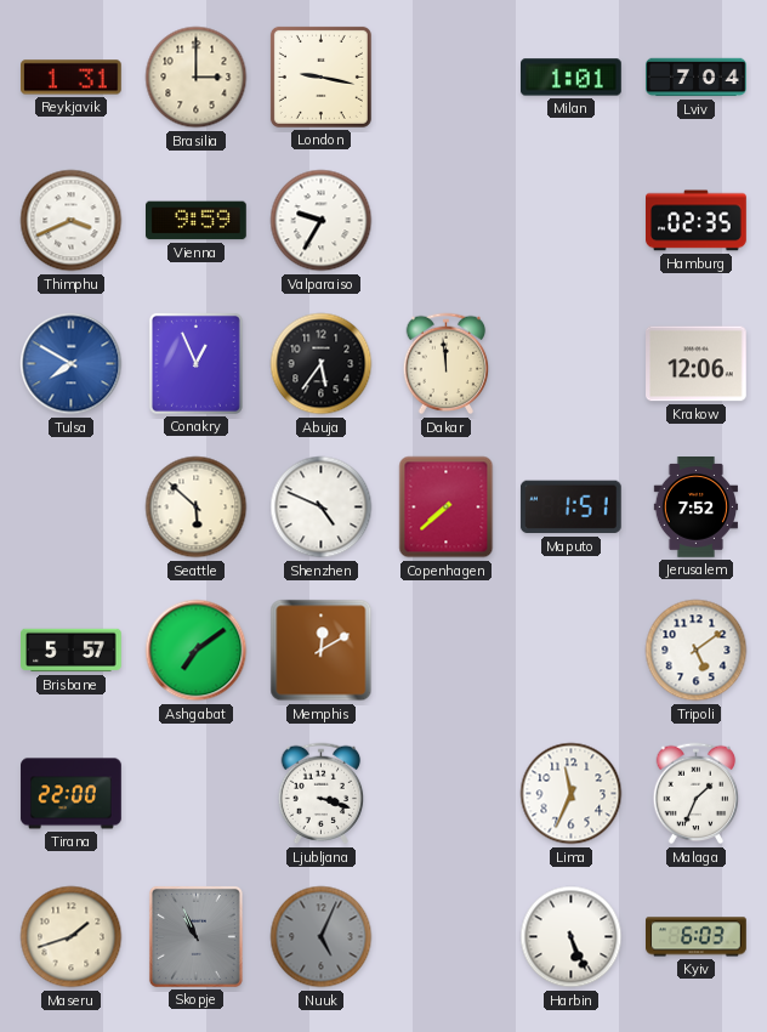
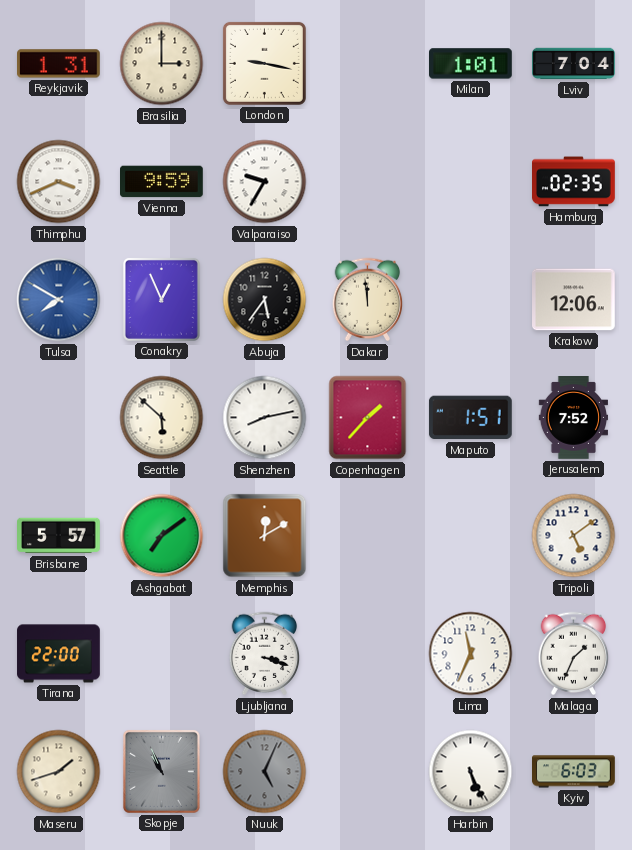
Shenzhen: 4:49 -> 8:13
Copenhagen: 7:38 -> 1:37
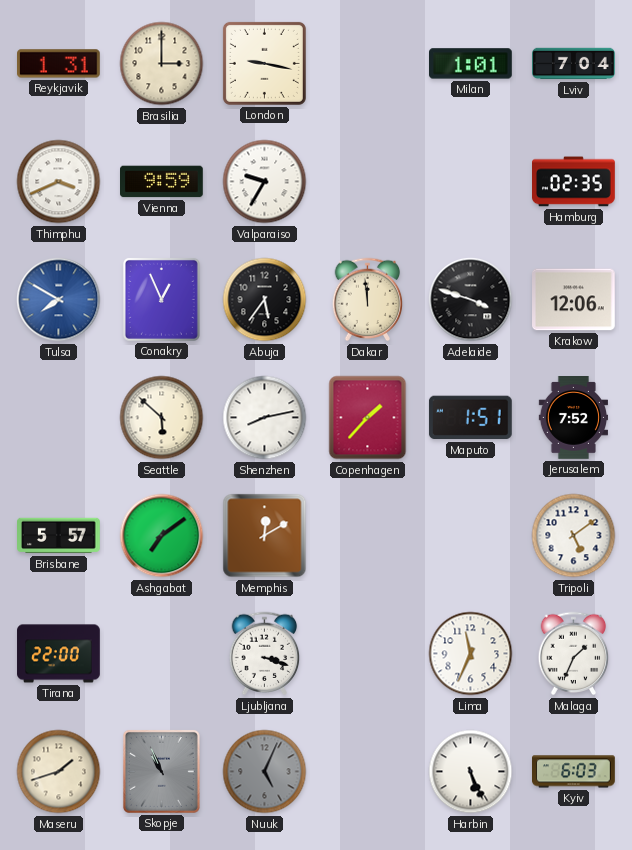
Adelaide: none -> 3:48
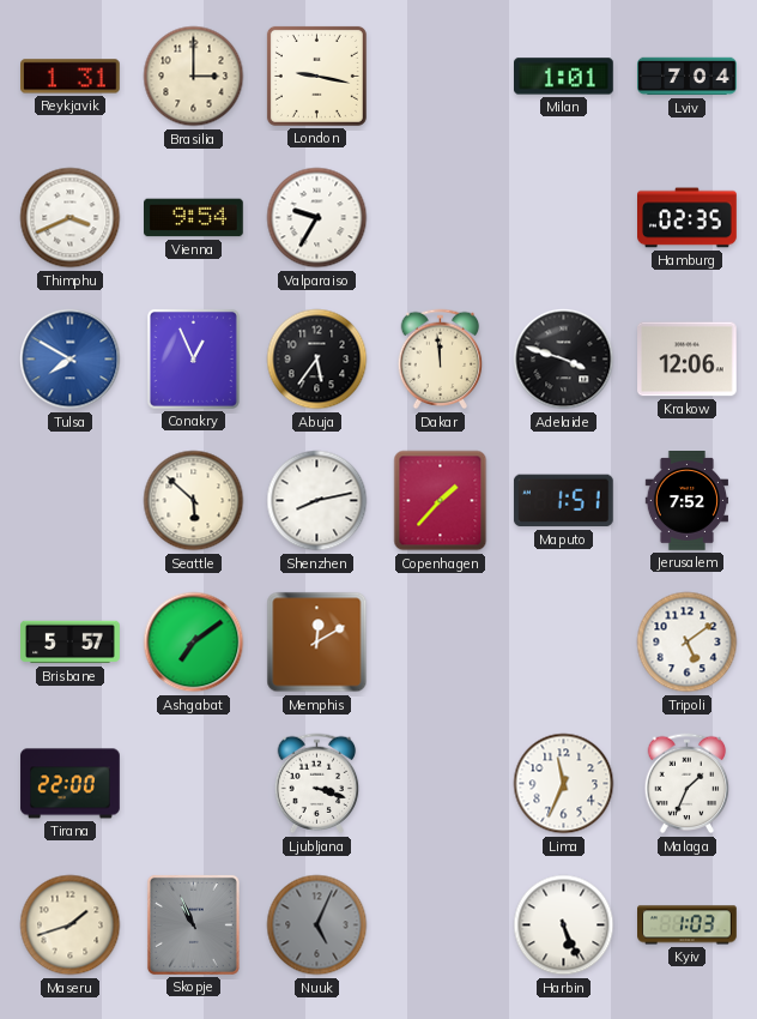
Vienna: 9:59 -> 9:54
Kyiv: 6:03 -> 1:03
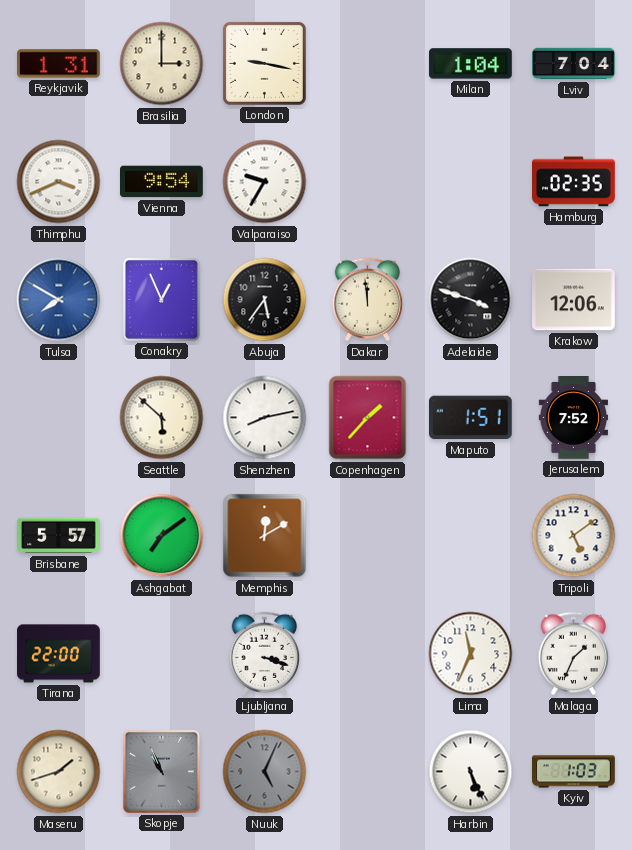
Milan: 1:01 -> 1:04
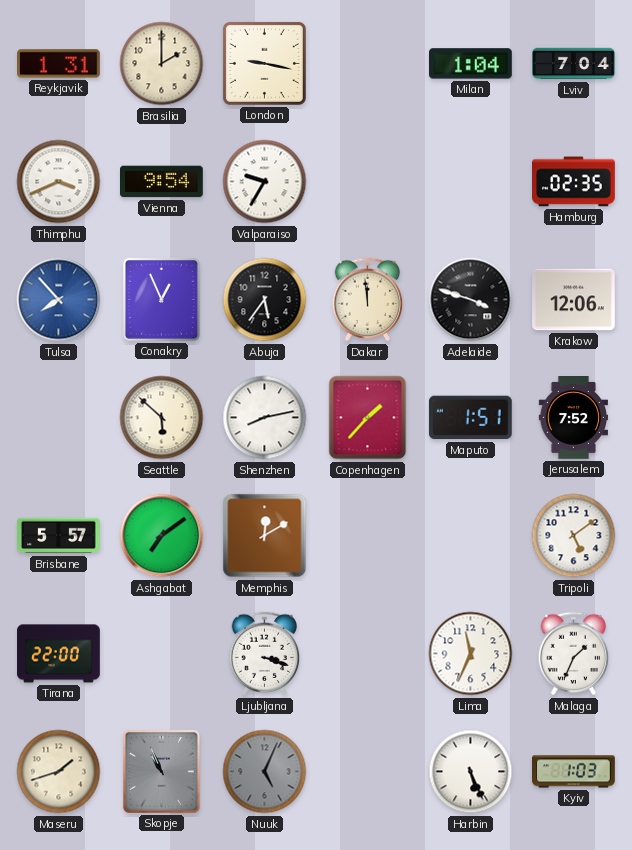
Brasilia: 3:00 -> 2:00
Tulsa: 7:50 -> 7:53
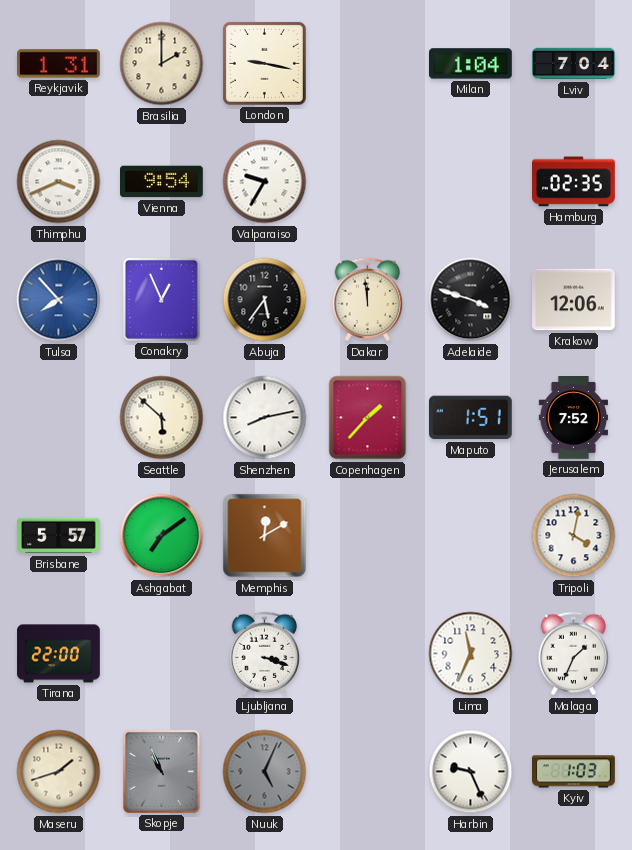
Tripoli: 5:09 -> 4:02
Harbin: 5:26 -> 9:26
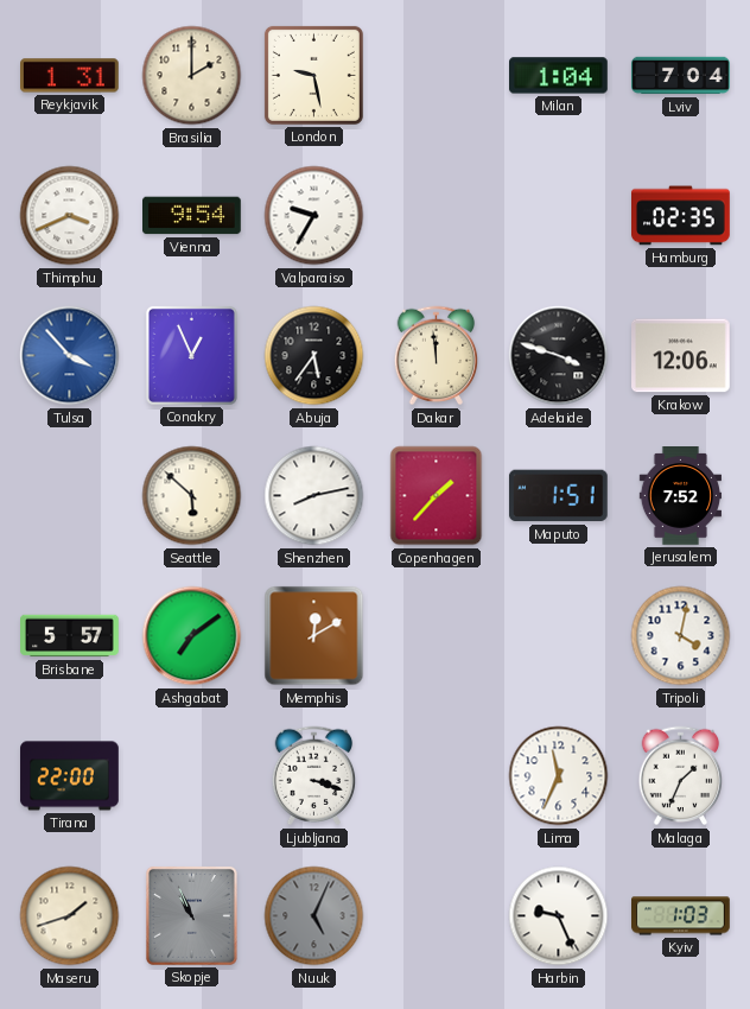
London: 9:17 -> 9:28
Tulsa: 7:53 -> 3:53
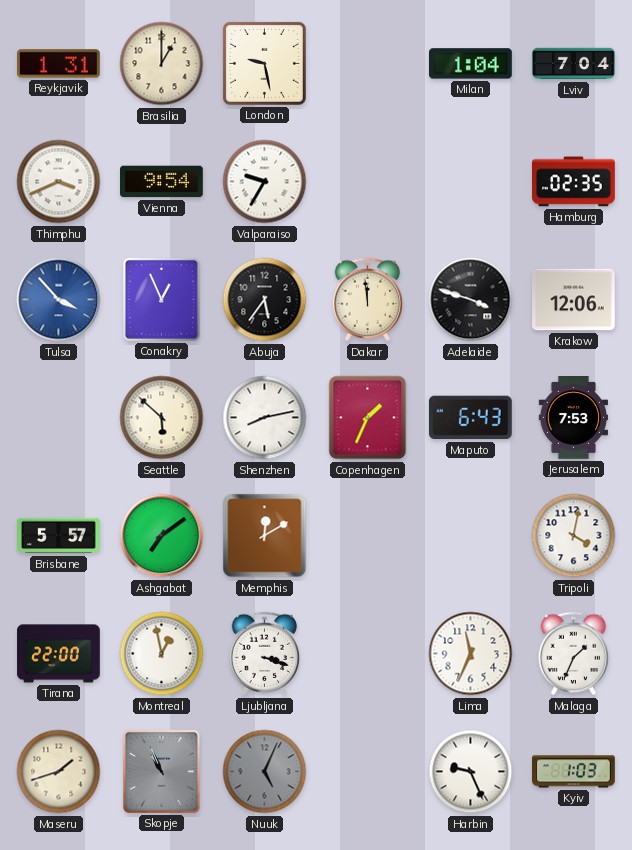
Brasilia: 2:00 -> 1:00
Copenhagen: 1:37 -> 1:34
Maputo: 1:51 -> 6:43
Jerusalem: 7:52 -> 7:53
Montreal: none -> 12:58
